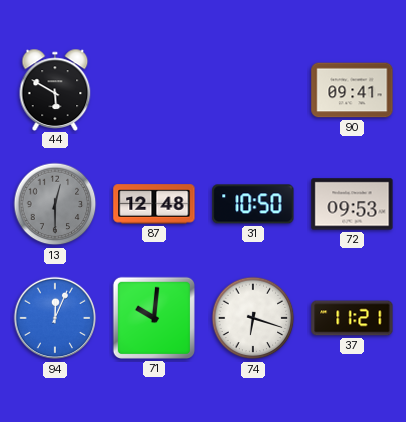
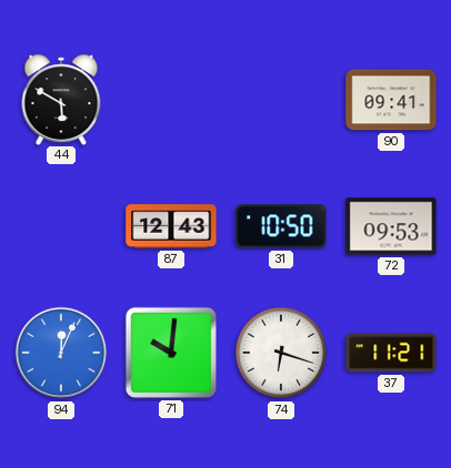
13: 12:30 -> none
87: 12:48 -> 12:43
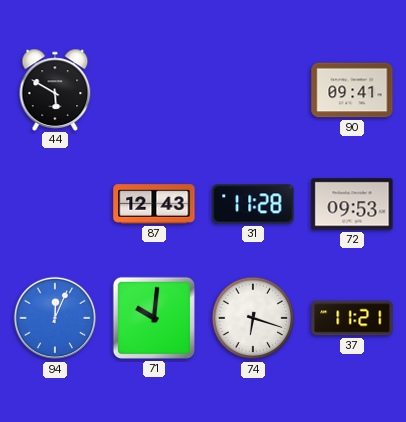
31: 10:50 -> 11:28
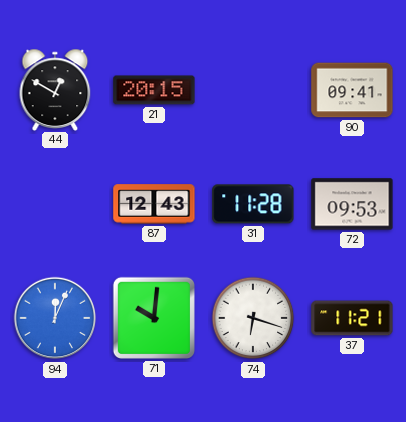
44: 5:50 -> 12:50
21: none -> 20:15
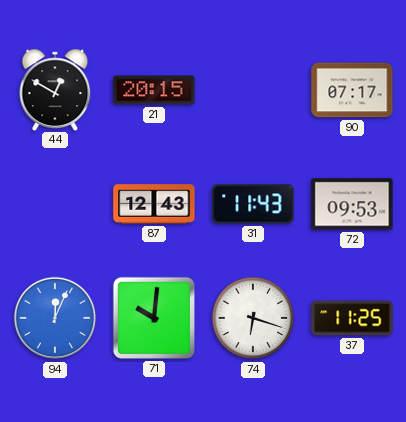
90: 09:41 -> 07:17
31: 11:28 -> 11:43
37: 11:21 -> 11:25
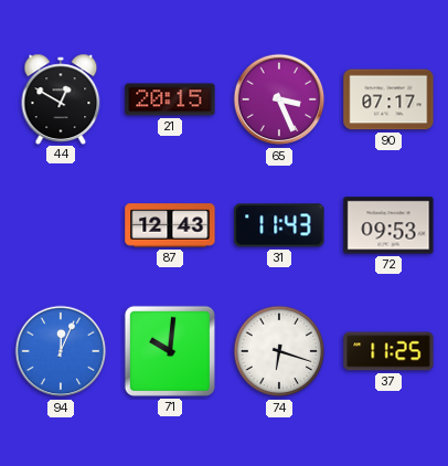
65: none -> 3:26
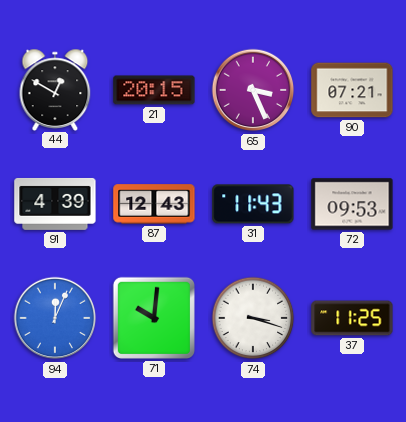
90: 07:17 -> 07:21
91: none -> 4:39
74: 6:18 -> 3:18
